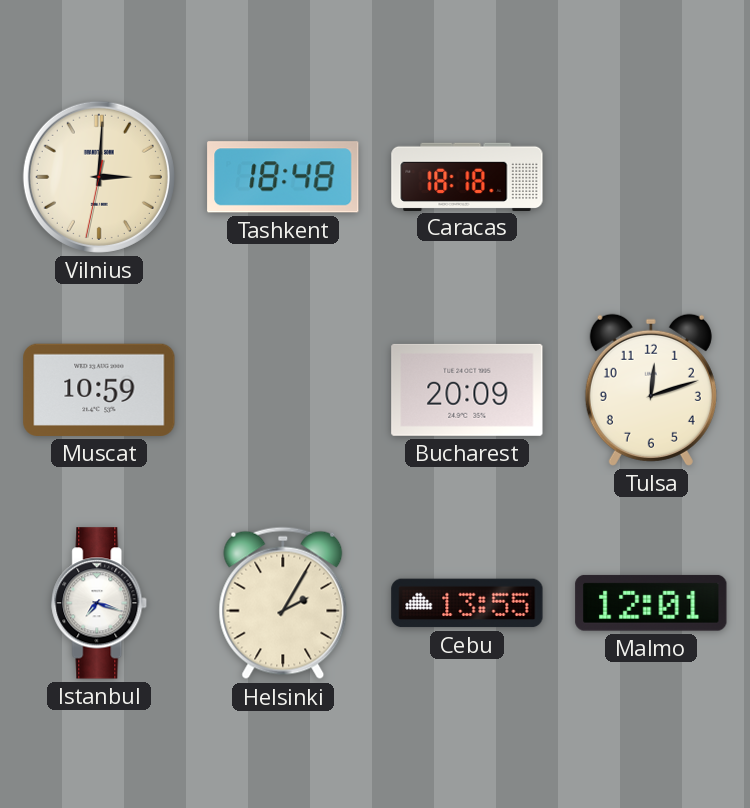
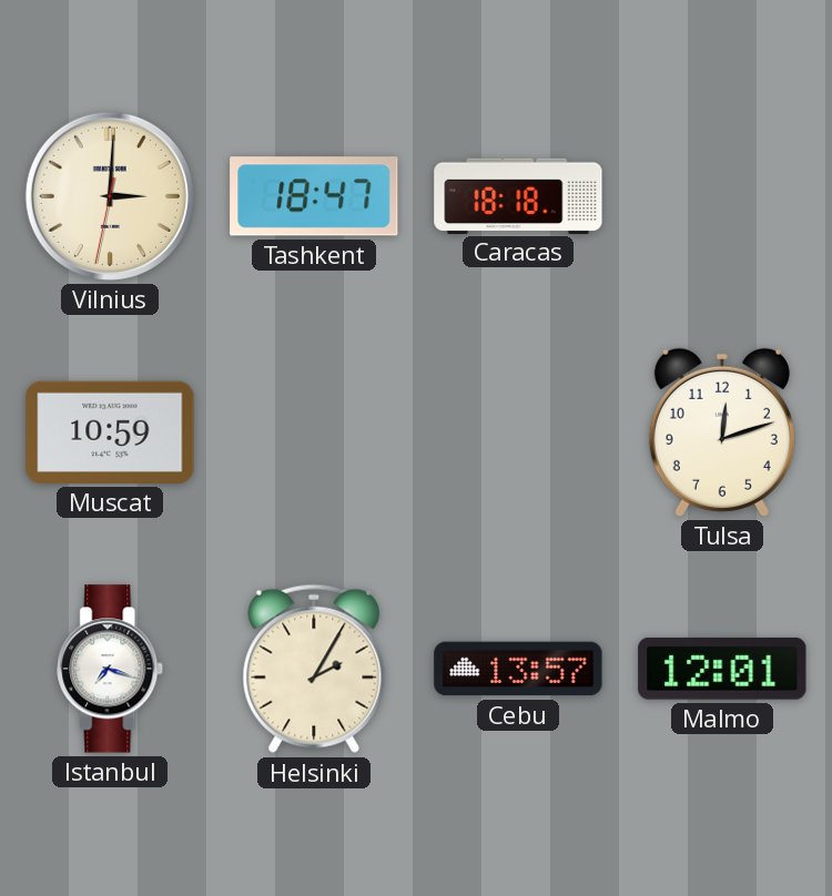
Tashkent: 18:48 -> 18:47
Bucharest: 20:09 -> none
Cebu: 13:55 -> 13:57
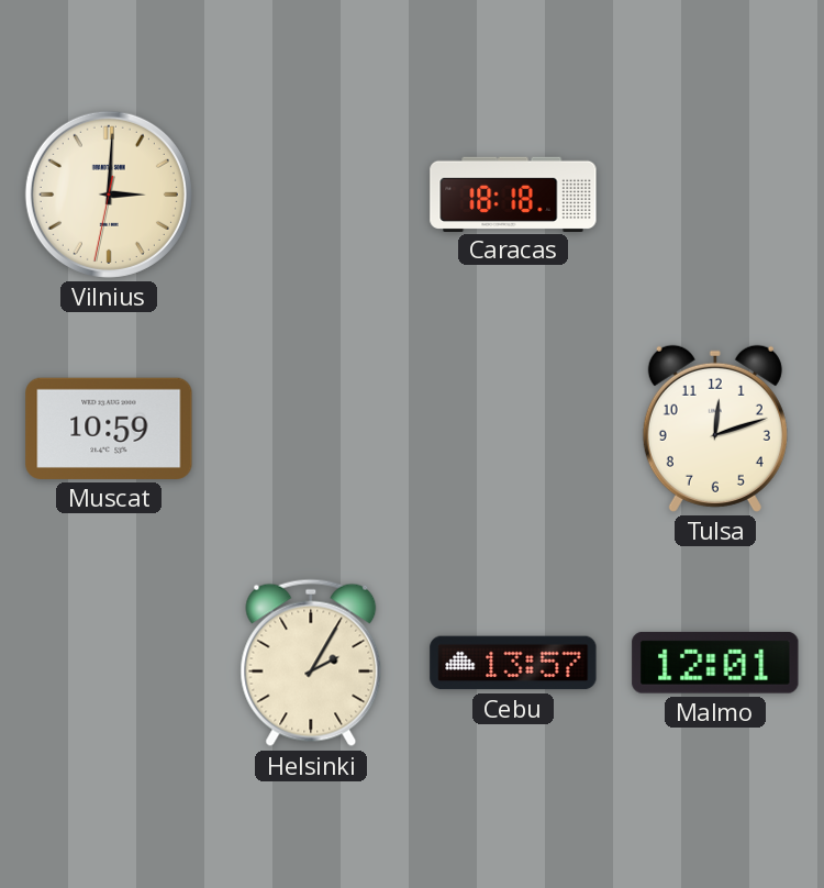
Tashkent: 18:47 -> none
Istanbul: 7:18 -> none
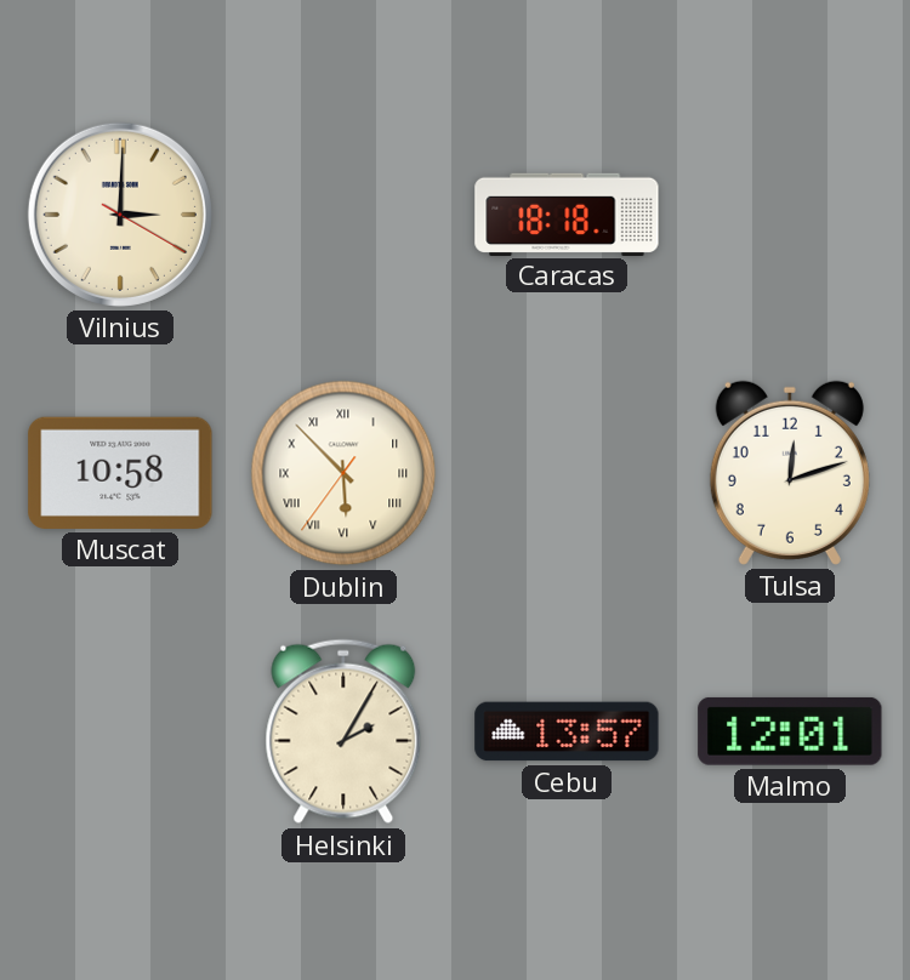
Vilnius: 3:00:32 -> 3:00:20
Muscat: 10:59 -> 10:58
Dublin: none -> 5:52
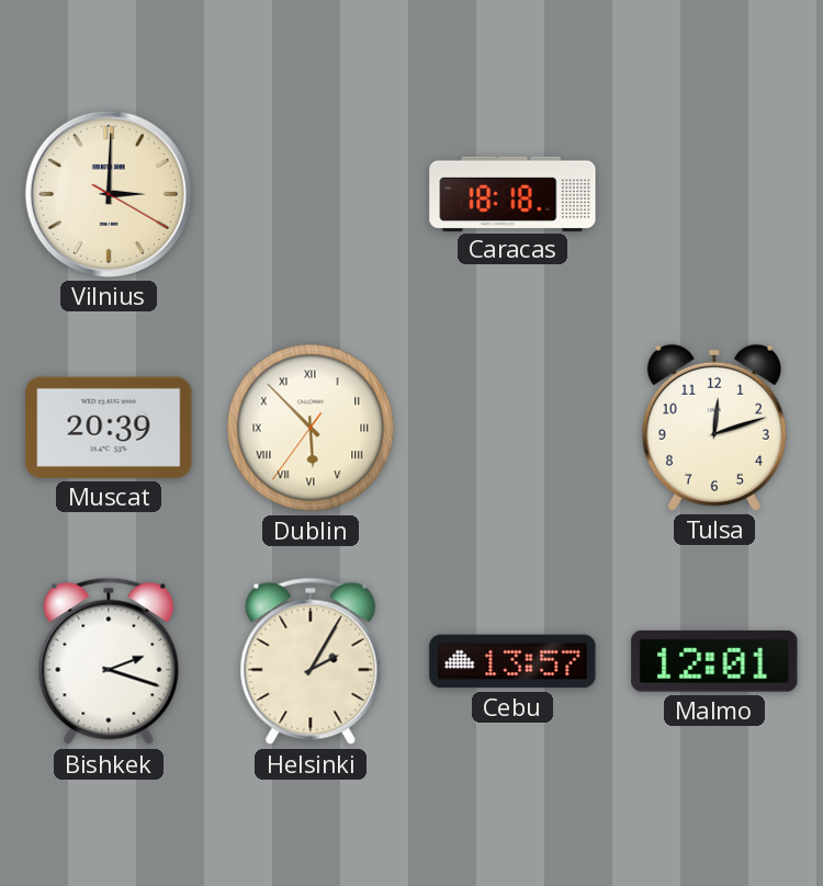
Muscat: 10:58 -> 20:39
Bishkek: none -> 2:18
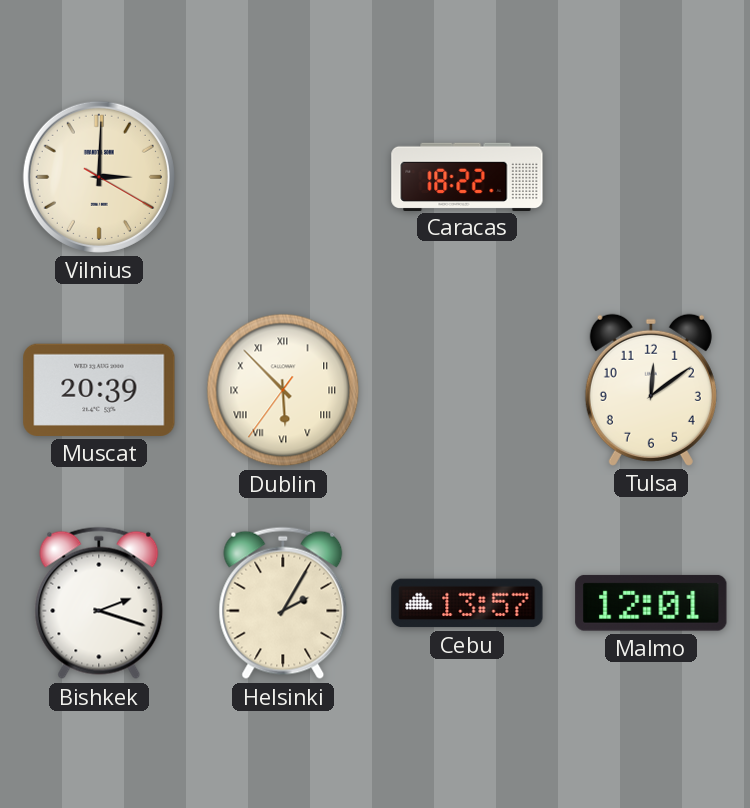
Caracas: 18:18 -> 18:22
Tulsa: 12:12 -> 12:09
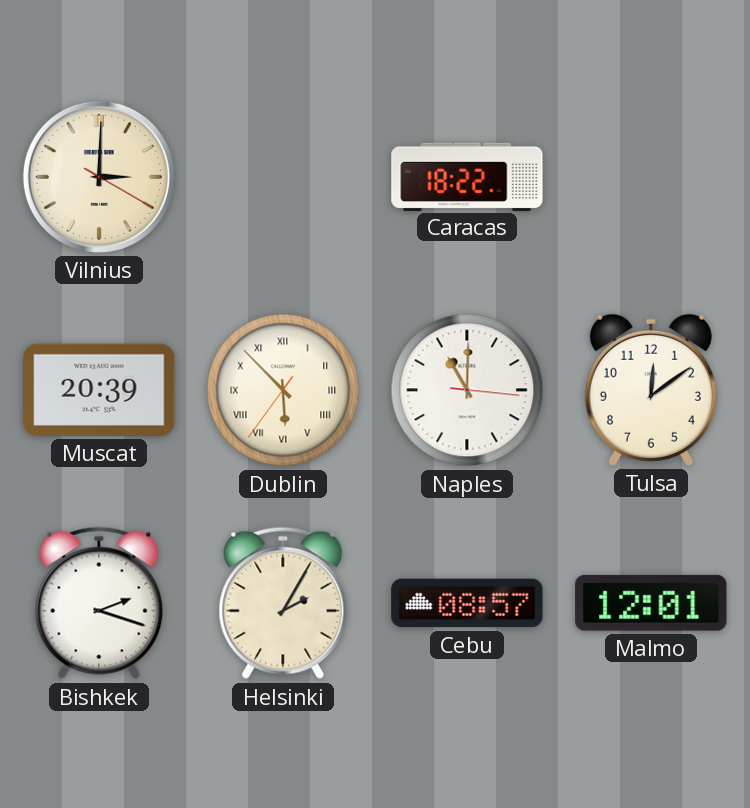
Naples: none -> 11:00
Cebu: 13:57 -> 08:57
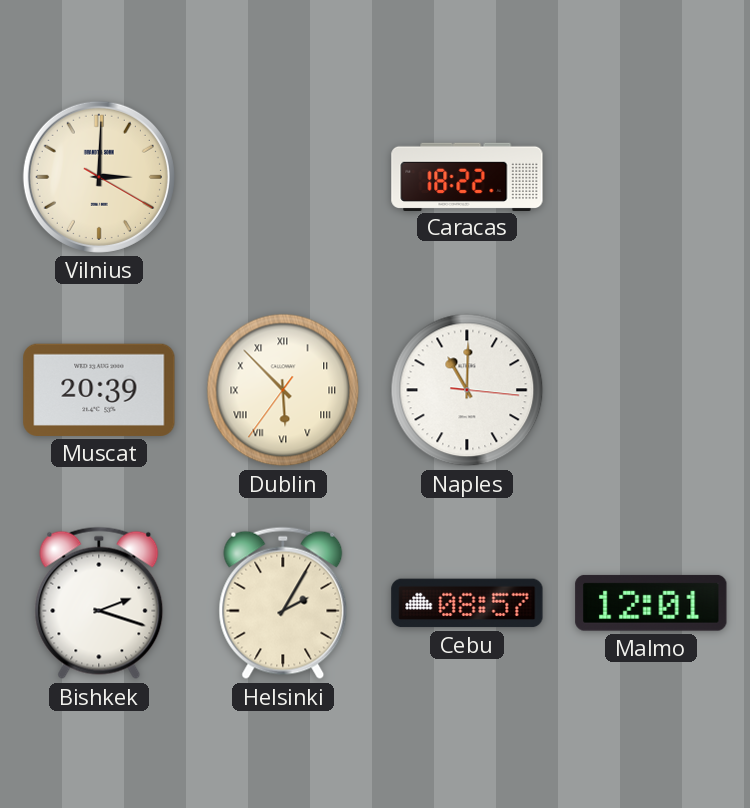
Tulsa: 12:09 -> none
